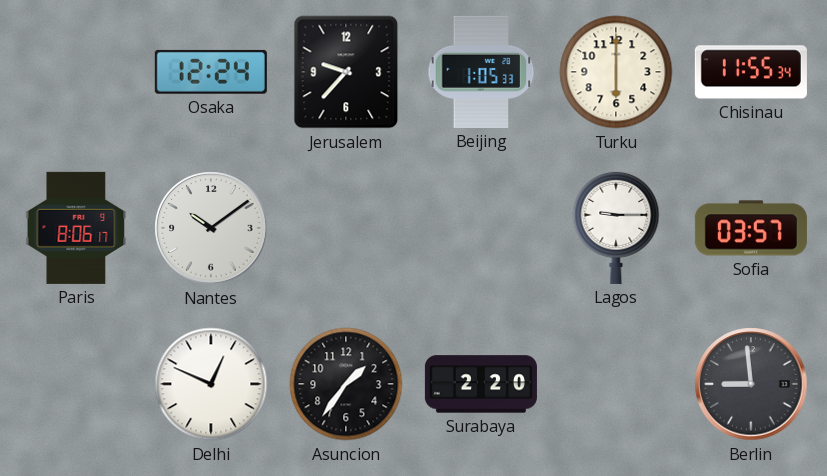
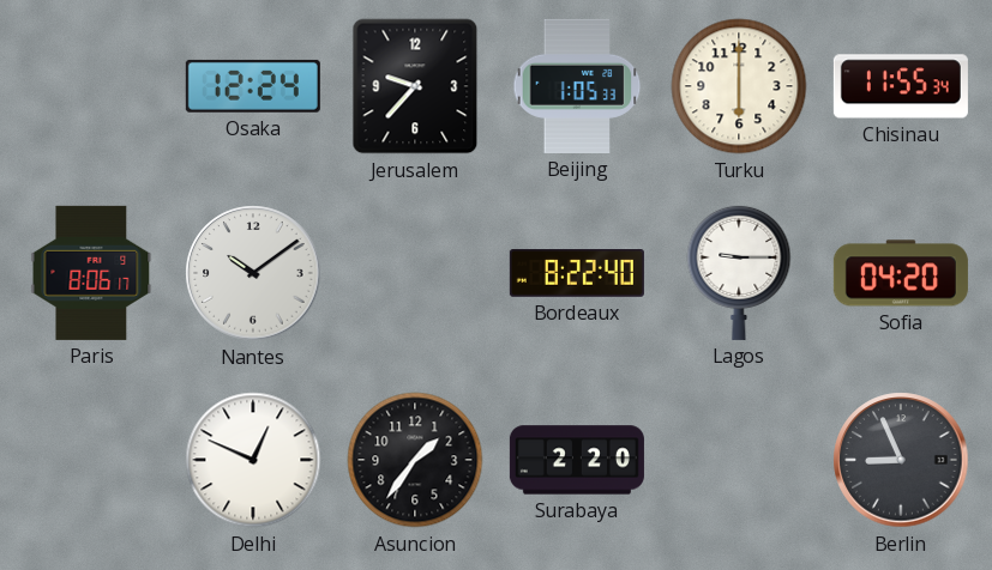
Bordeaux: none -> 8:22
Sofia: 03:57 -> 04:20
Berlin: 8:59 -> 8:56
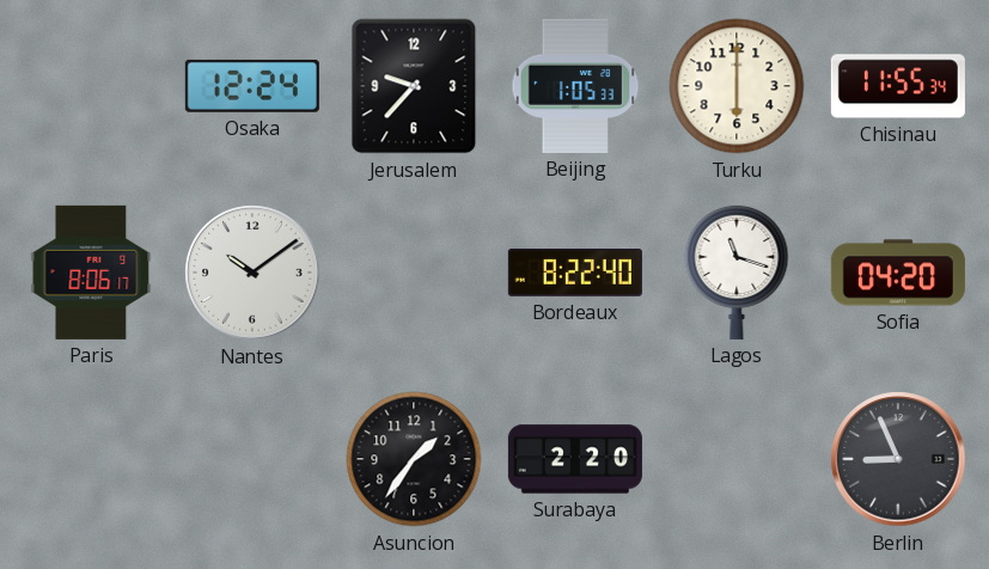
Lagos: 9:15 -> 11:18
Delhi: 12:49 -> none
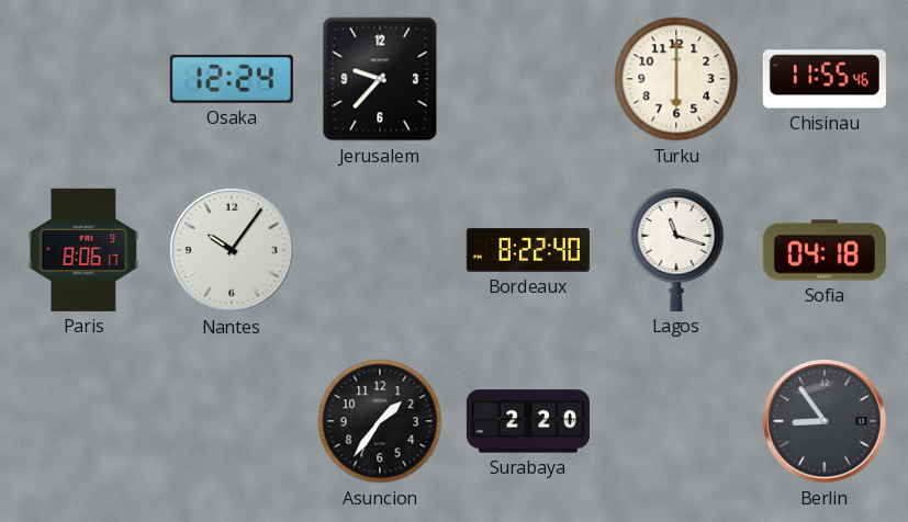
Beijing: 1:05 -> none
Chisinau: 11:55:34 -> 11:55:46
Nantes: 10:09 -> 10:06
Sofia: 04:20 -> 04:18
Berlin: 8:56 -> 8:54
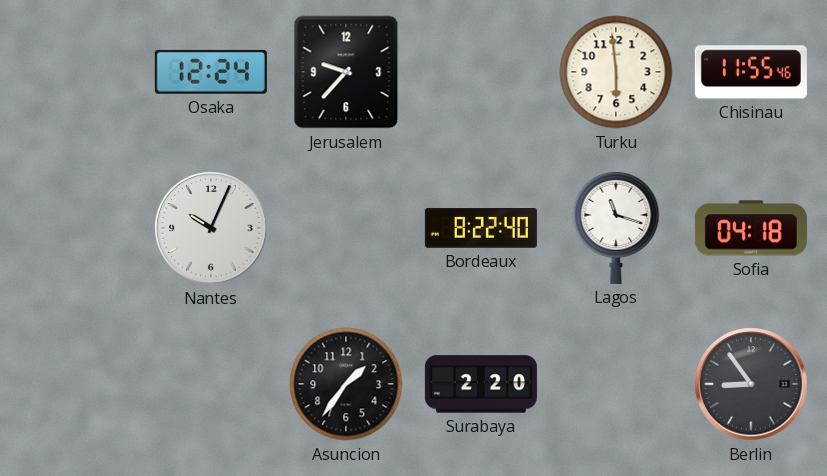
Turku: 6:00 -> 5:59
Paris: 8:06 -> none
Nantes: 10:06 -> 10:04
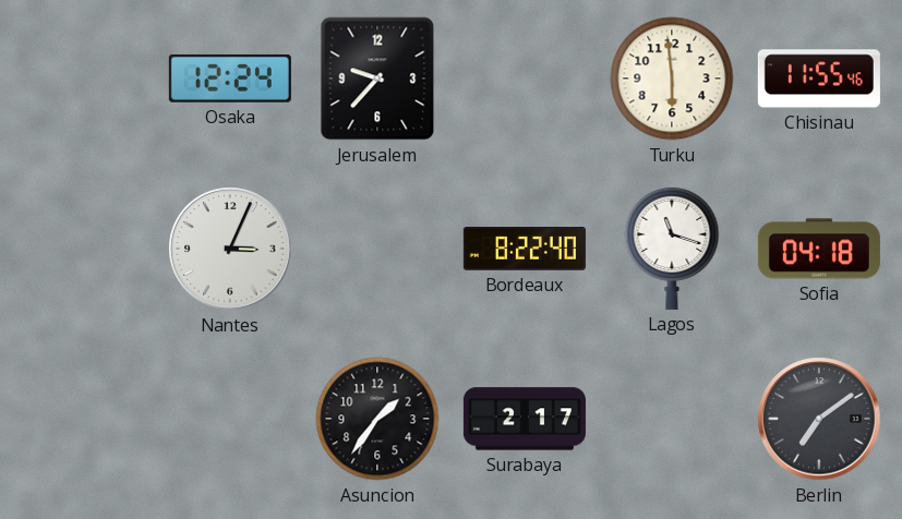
Nantes: 10:04 -> 3:04
Surabaya: 2:20 -> 2:17
Berlin: 8:54 -> 7:09
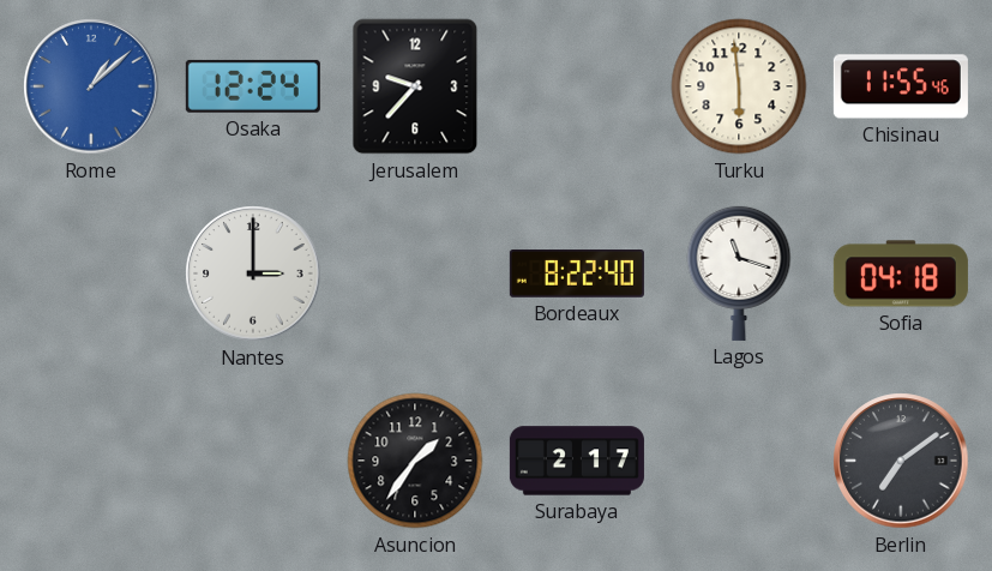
Rome: none -> 1:08
Nantes: 3:04 -> 3:00
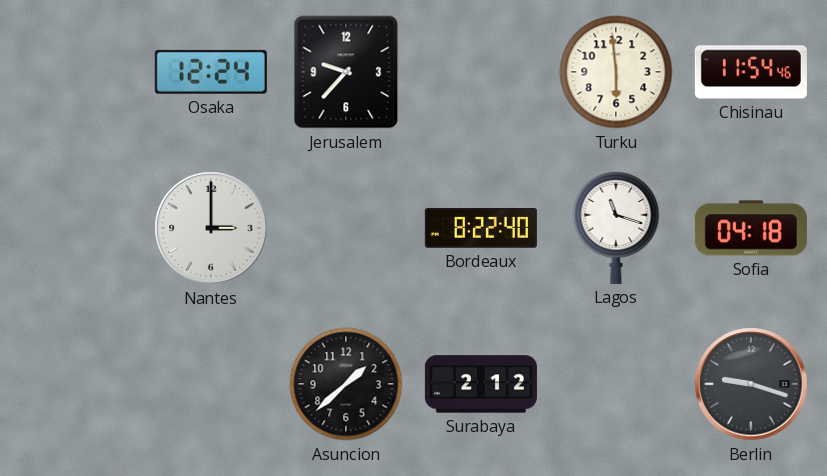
Rome: 1:08 -> none
Chisinau: 11:55 -> 11:54
Asuncion: 1:36 -> 1:38
Surabaya: 2:17 -> 2:12
Berlin: 7:09 -> 9:18
